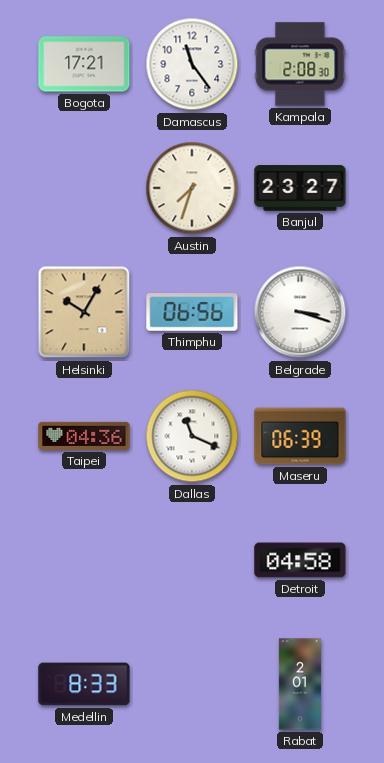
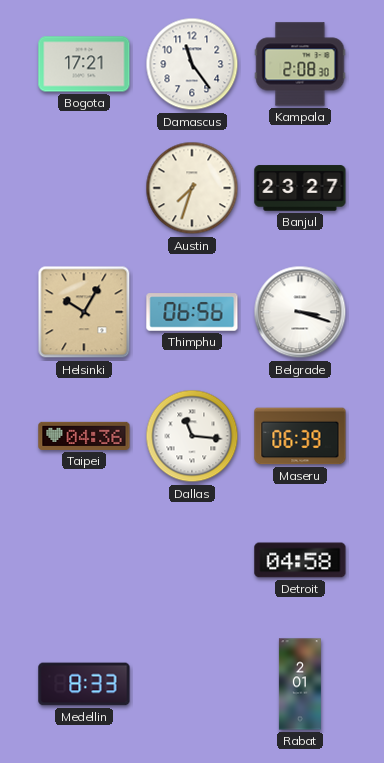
Dallas: 11:19 -> 11:16
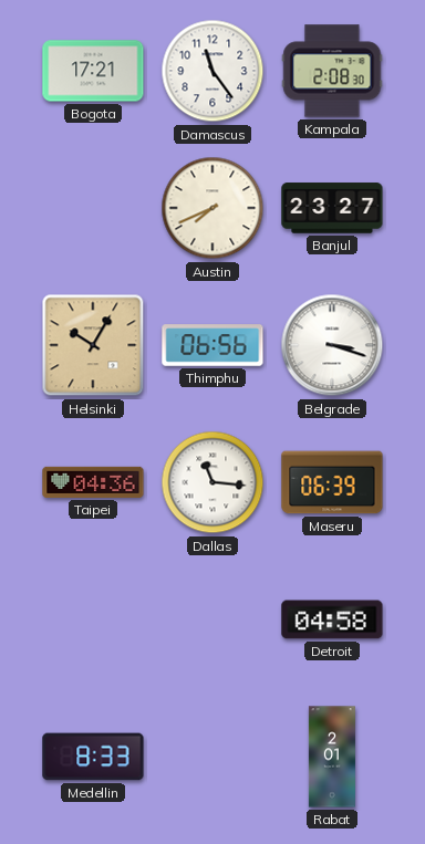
Austin: 7:33 -> 7:41
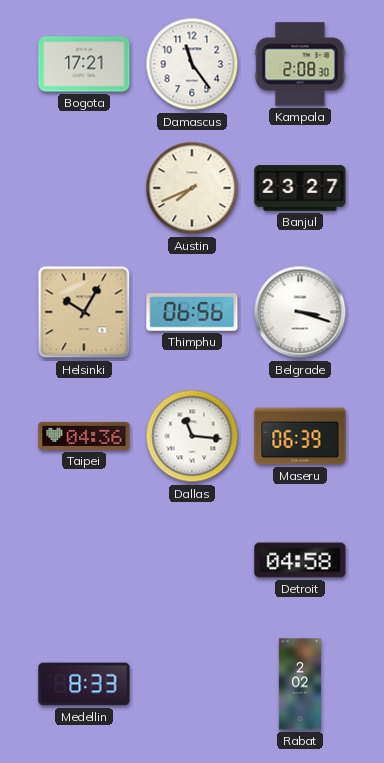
Rabat: 2:01 -> 2:02
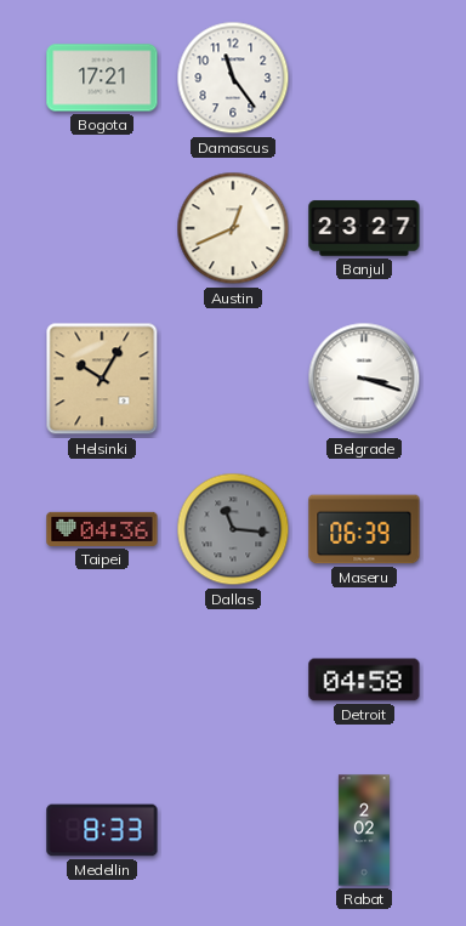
Kampala: 2:08 -> none
Austin: 7:41 -> 12:41
Thimphu: 06:56 -> none
Dallas dial: white -> grey
